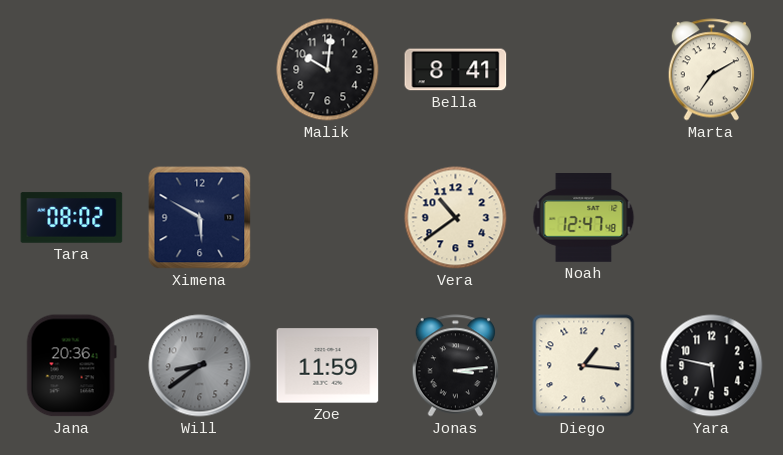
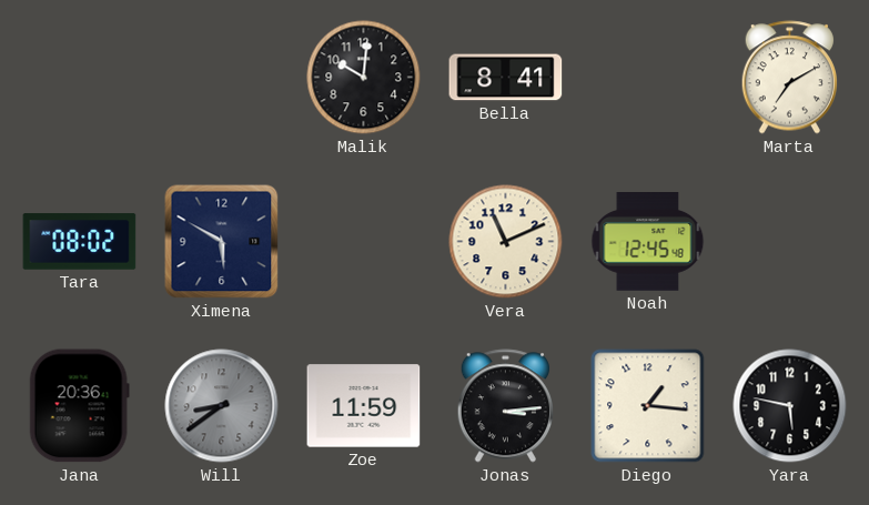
Vera: 10:39 -> 11:11
Noah: 12:47 -> 12:45
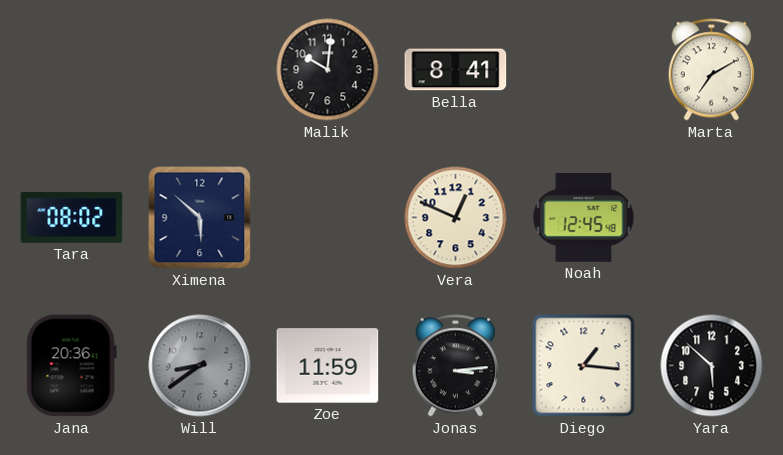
Ximena: 5:50 -> 5:52
Vera: 11:11 -> 12:49
Yara: 5:47 -> 5:52
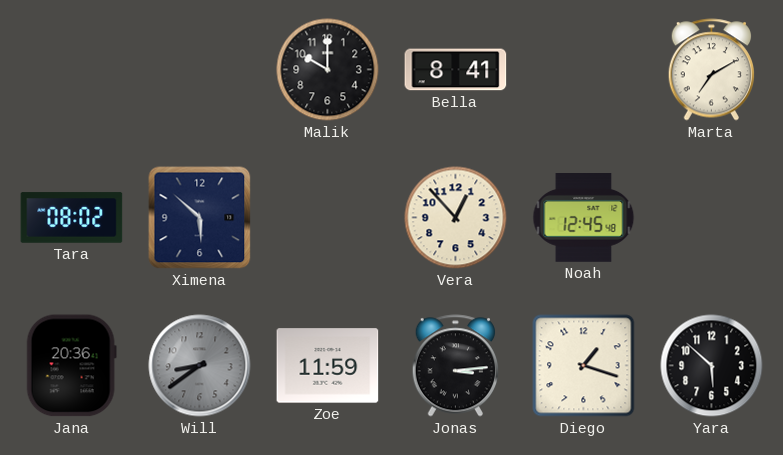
Malik: 10:01 -> 10:00
Vera: 12:49 -> 12:53
Diego: 1:16 -> 1:18
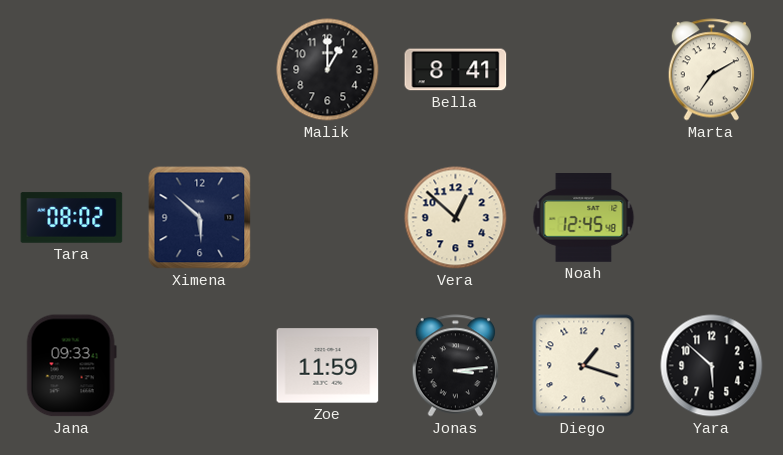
Malik: 10:00 -> 1:00
Vera: 12:53 -> 12:52
Jana: 20:36 -> 09:33
Will: 8:39 -> none
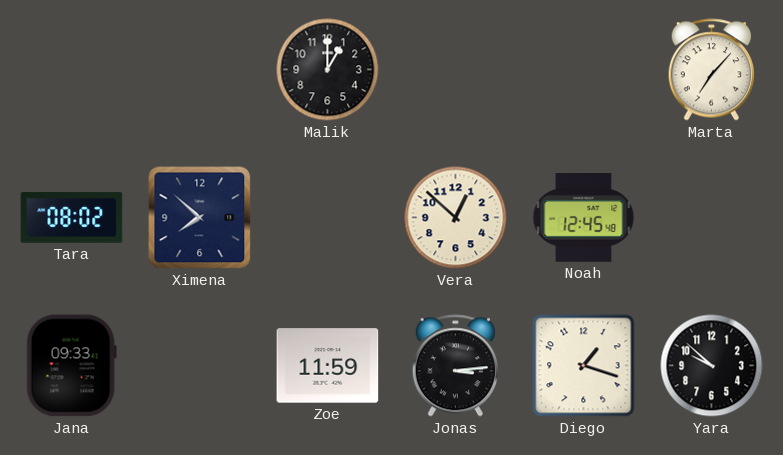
Bella: 8:41 -> none
Marta: 7:10 -> 7:07
Ximena: 5:52 -> 7:52
Yara: 5:52 -> 9:52
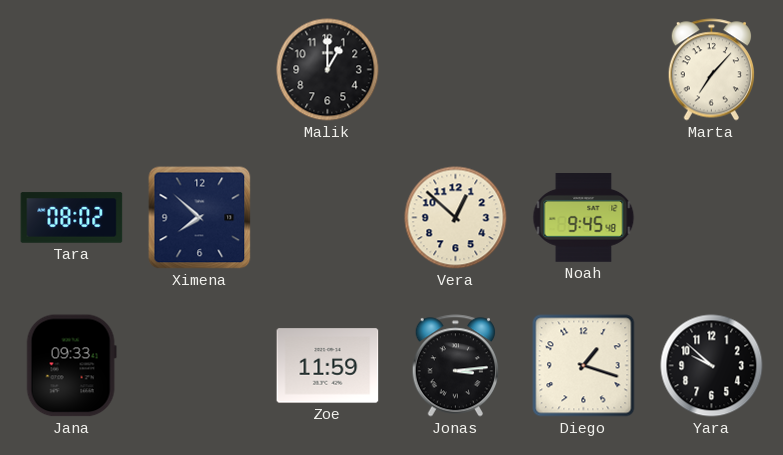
Noah: 12:45 -> 9:45
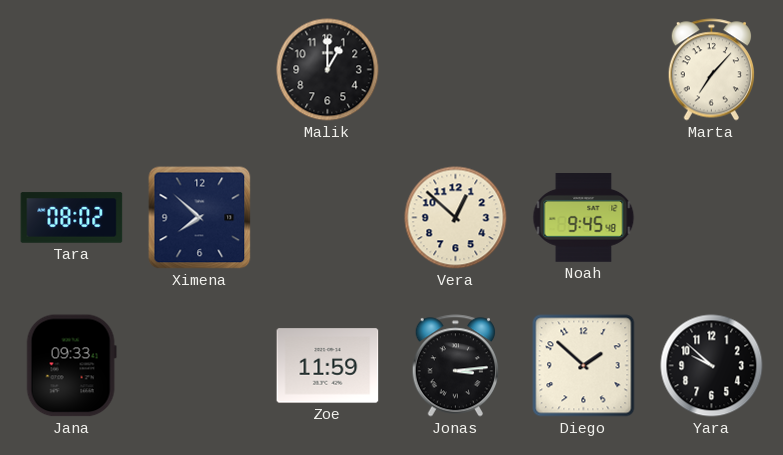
Diego: 1:18 -> 1:52
